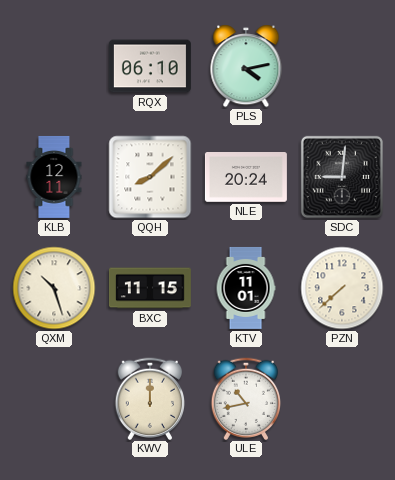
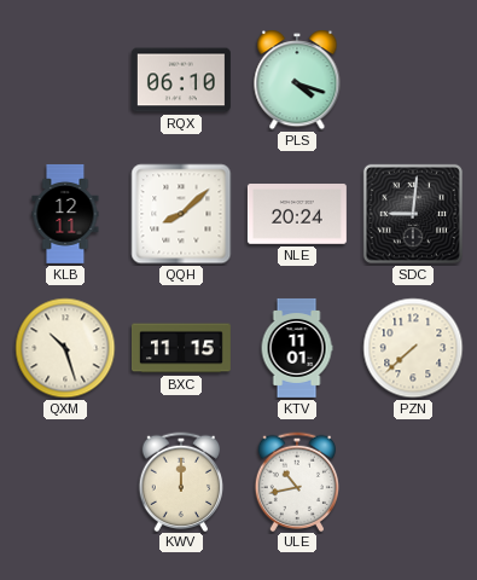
PLS: 4:13 -> 4:18
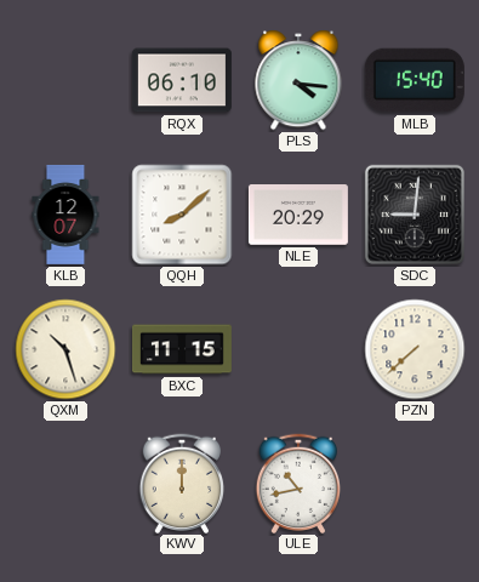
PLS: 4:18 -> 4:16
MLB: none -> 15:40
KLB: 12:11 -> 12:07
NLE: 20:24 -> 20:29
KTV: 11:01 -> none
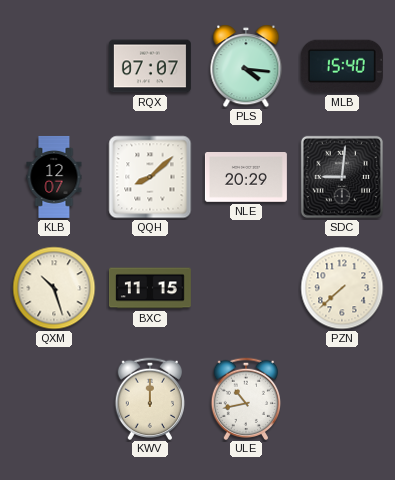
RQX: 06:10 -> 07:07
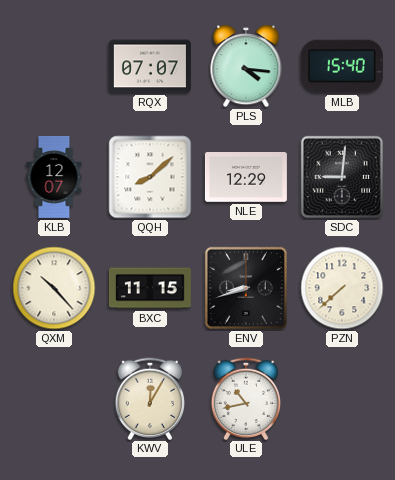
NLE: 20:29 -> 12:29
QXM: 10:27 -> 10:23
ENV: none -> 8:42
KWV: 12:00 -> 12:05
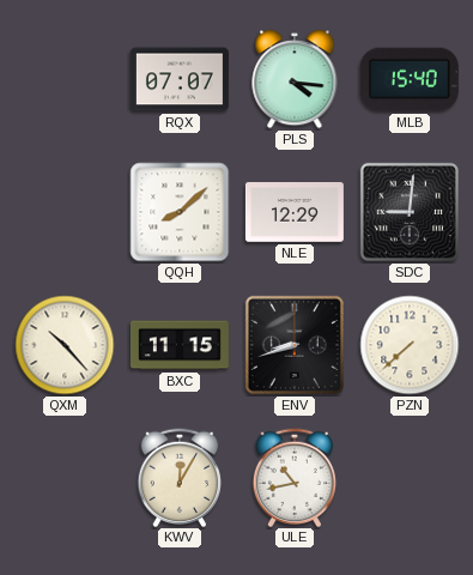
KLB: 12:07 -> none
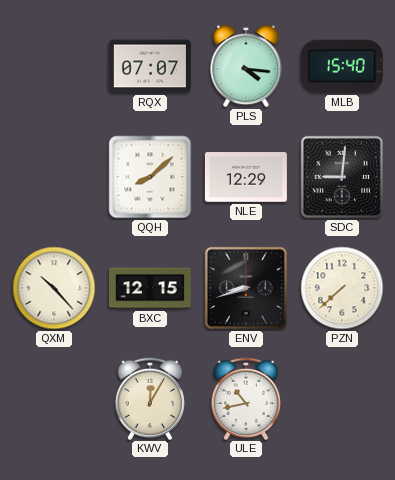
BXC: 11:15 -> 12:15
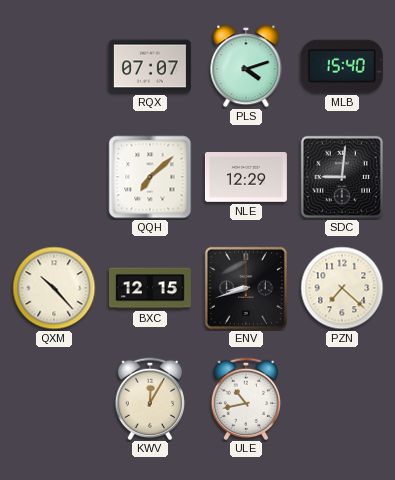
PLS: 4:16 -> 4:12
QQH: 8:08 -> 7:08
PZN: 7:38 -> 7:22
